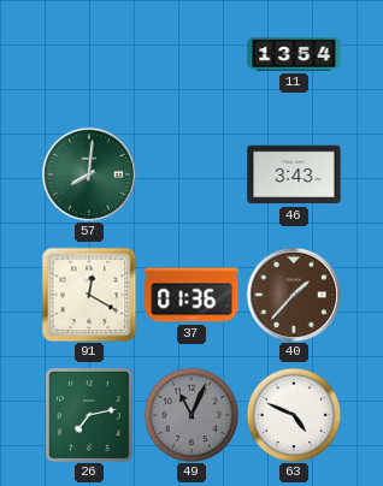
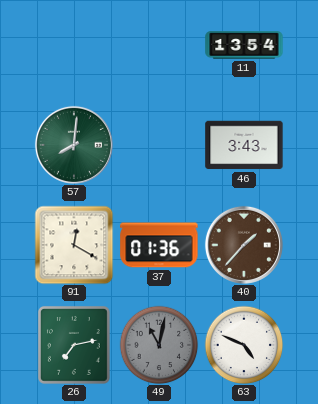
49: 11:04 -> 11:02
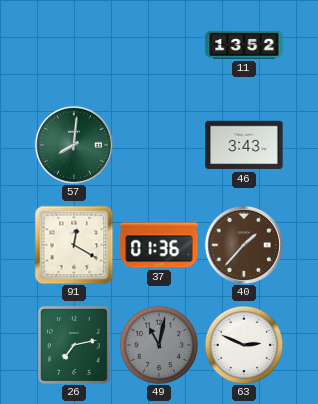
11: 13:54 -> 13:52
63: 4:49 -> 2:49
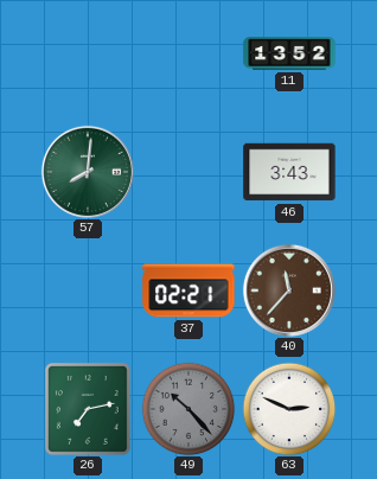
91: 12:20 -> none
37: 01:36 -> 02:21
40: 1:37 -> 11:37
49: 11:02 -> 10:23
